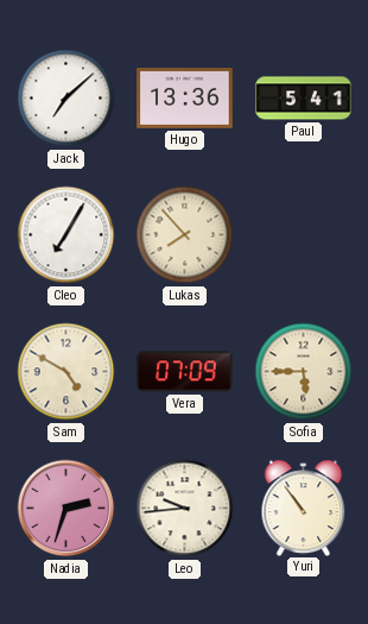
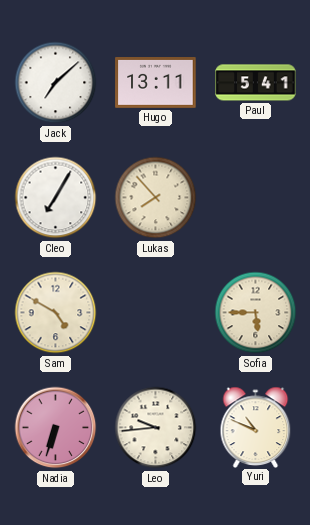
Hugo: 13:36 -> 13:11
Vera: 07:09 -> none
Nadia: 2:33 -> 6:33
Yuri: 10:54 -> 10:49
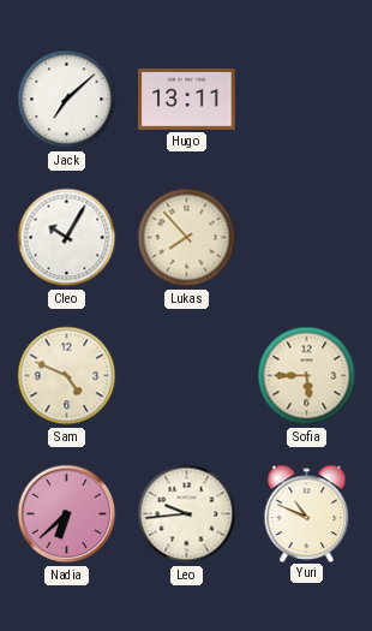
Paul: 5:41 -> none
Cleo: 7:05 -> 10:05
Sam: 4:50 -> 4:49
Nadia: 6:33 -> 6:38
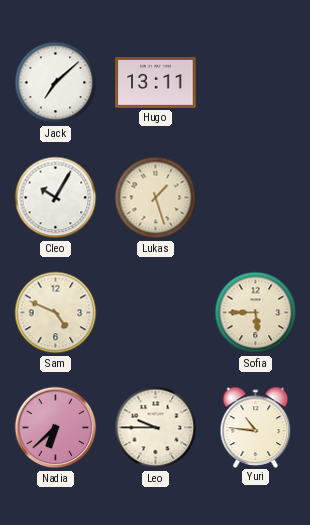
Lukas: 7:53 -> 1:27
Leo: 9:44 -> 9:45
Yuri: 10:49 -> 10:46
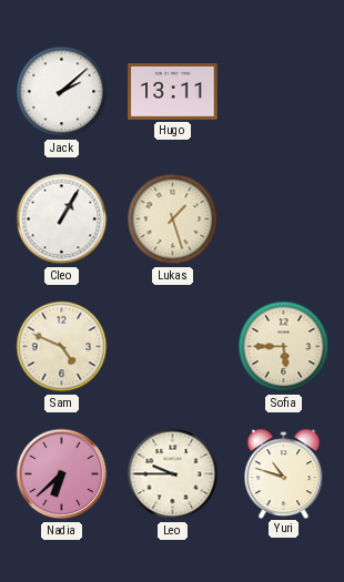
Jack: 7:08 -> 2:08
Cleo: 10:05 -> 1:05
Yuri: 10:46 -> 10:48
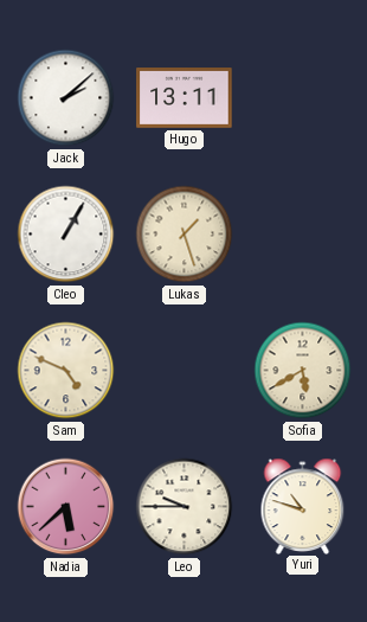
Sofia: 5:45 -> 5:40
Nadia: 6:38 -> 5:38
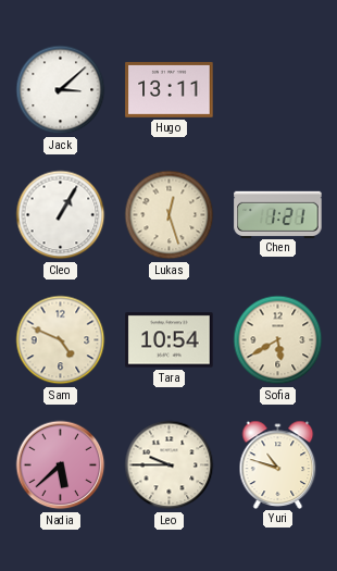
Jack: 2:08 -> 3:08
Lukas: 1:27 -> 12:27
Chen: none -> 1:21
Tara: none -> 10:54
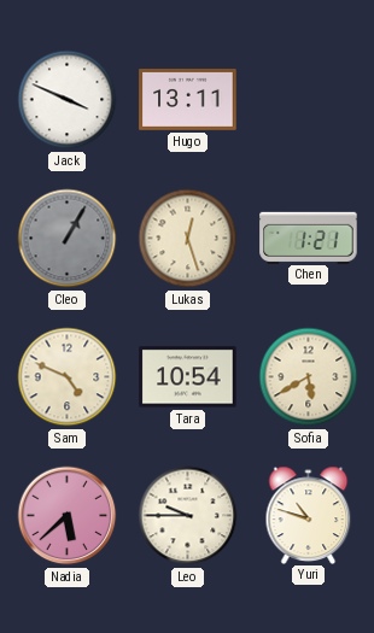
Jack: 3:08 -> 3:49
Cleo dial: white -> grey
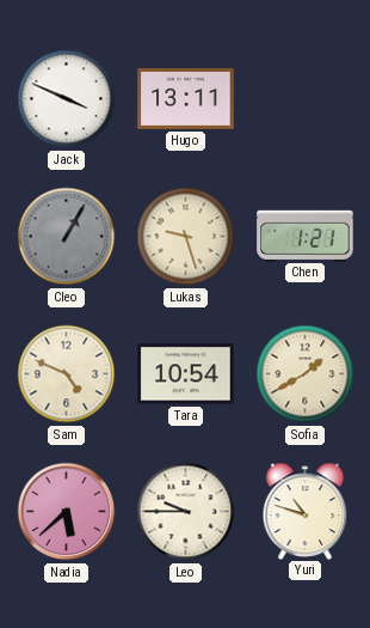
Lukas: 12:27 -> 9:27
Sofia: 5:40 -> 1:40
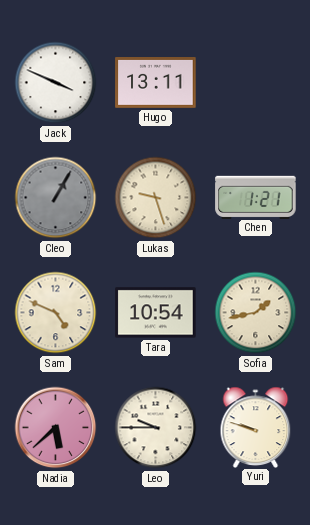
Sofia: 1:40 -> 1:43
Yuri: 10:48 -> 9:48
